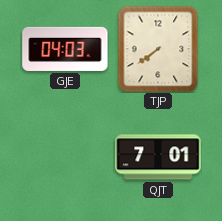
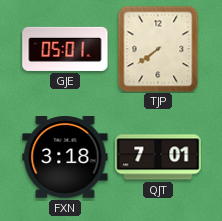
GJE: 04:03 -> 05:01
FXN: none -> 3:18
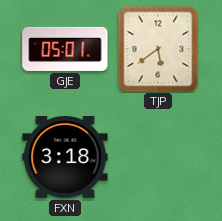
TJP: 7:39 -> 5:39
QJT: 7:01 -> none
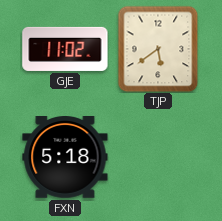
GJE: 05:01 -> 11:02
FXN: 3:18 -> 5:18
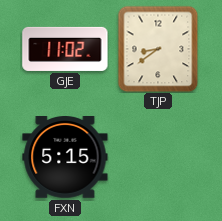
TJP: 5:39 -> 8:39
FXN: 5:18 -> 5:15
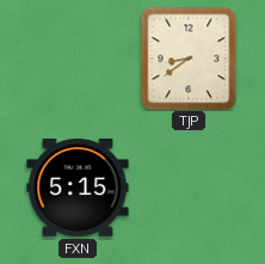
GJE: 11:02 -> none
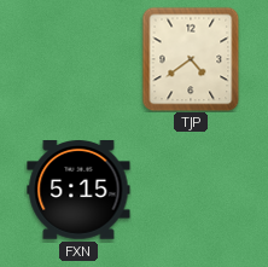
TJP: 8:39 -> 4:39
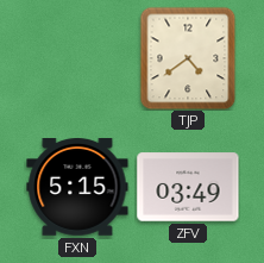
ZFV: none -> 03:49
